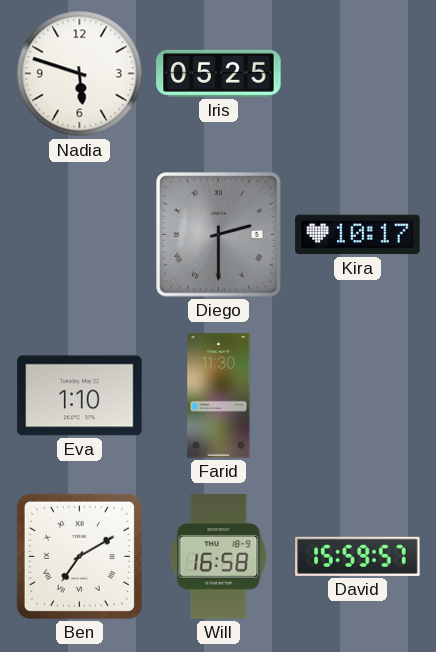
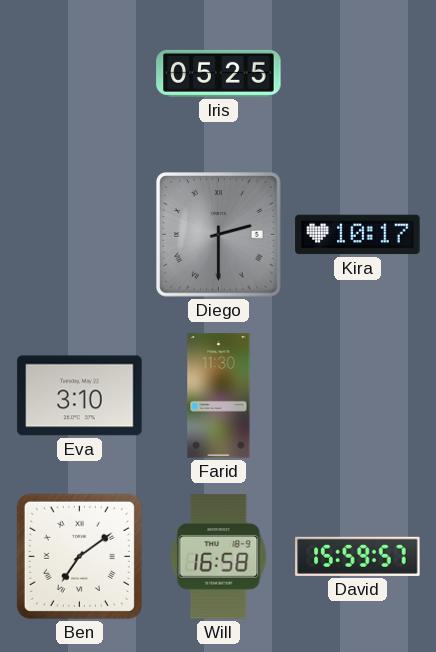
Nadia: 5:48 -> none
Eva: 1:10 -> 3:10
Ben: 7:10 -> 7:09
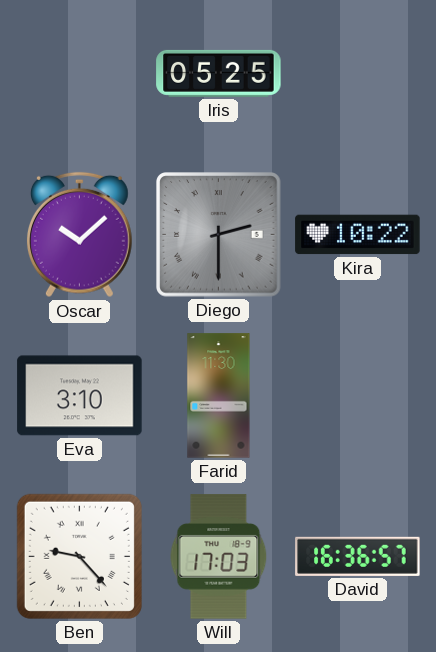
Oscar: none -> 10:08
Kira: 10:17 -> 10:22
Ben: 7:09 -> 9:23
Will: 16:58 -> 17:03
David: 15:59 -> 16:36
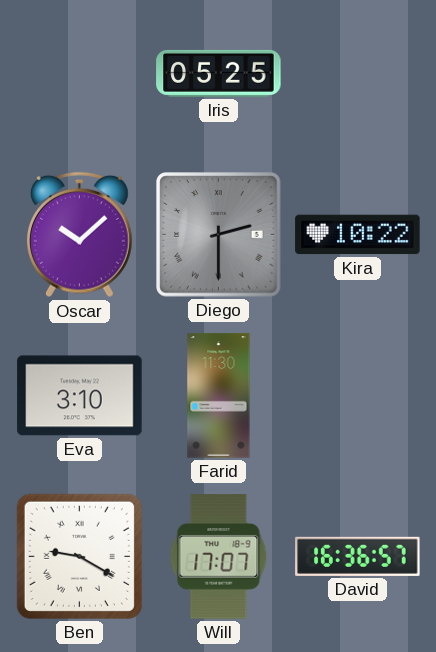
Ben: 9:23 -> 9:20
Will: 17:03 -> 17:07
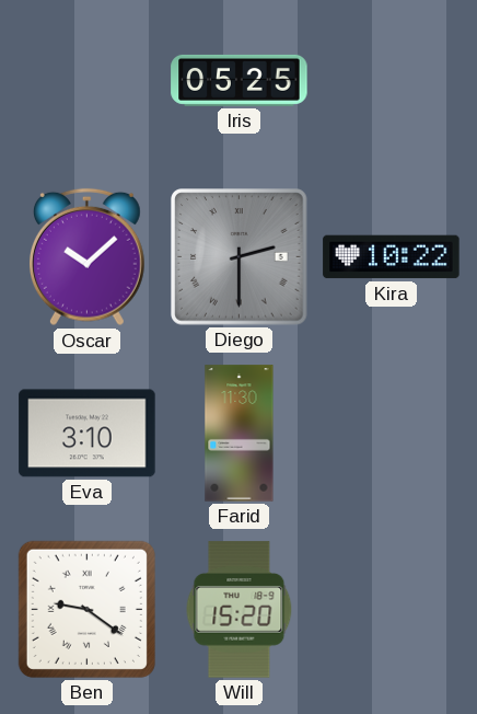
Ben: 9:20 -> 9:21
Will: 17:07 -> 15:20
David: 16:36 -> none
